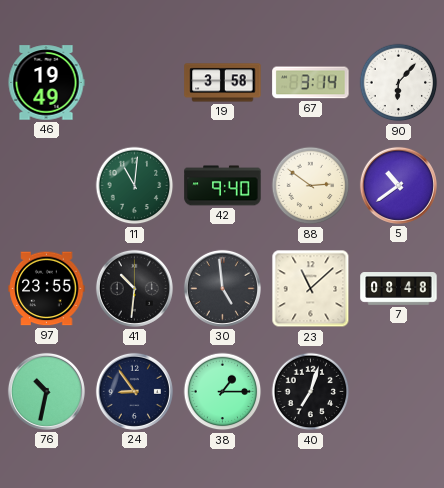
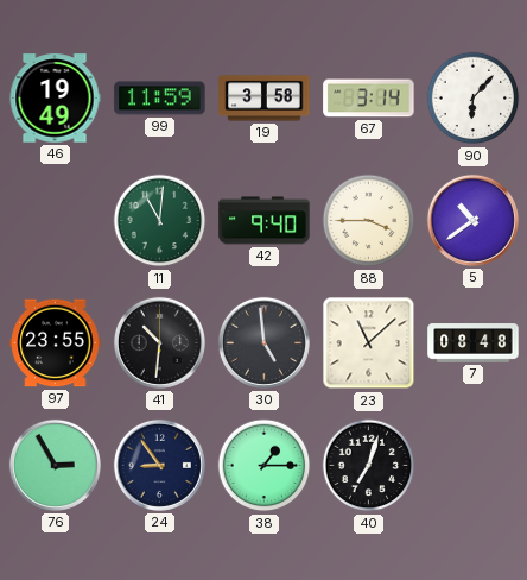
99: none -> 11:59
88: 2:51 -> 3:45
76: 10:32 -> 2:55
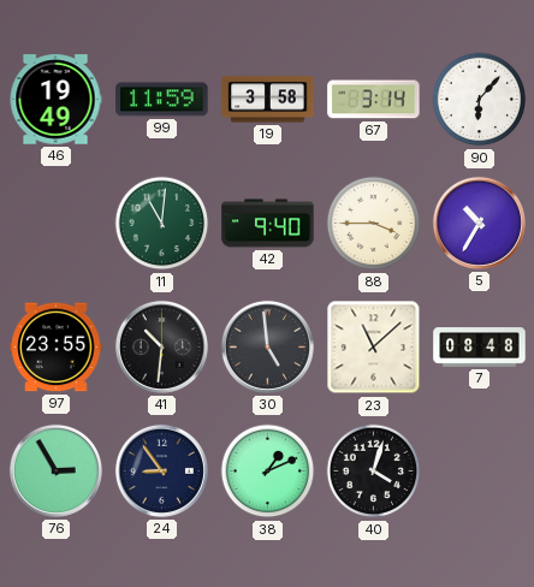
5: 10:39 -> 10:35
38: 1:15 -> 1:11
40: 7:03 -> 4:03
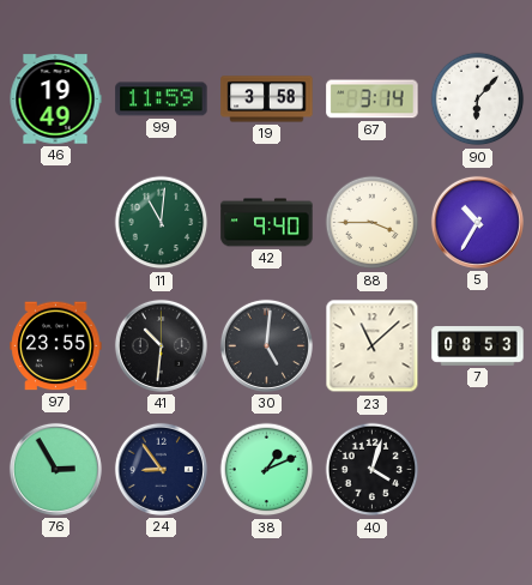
30: 4:59 -> 5:01
7: 08:48 -> 08:53
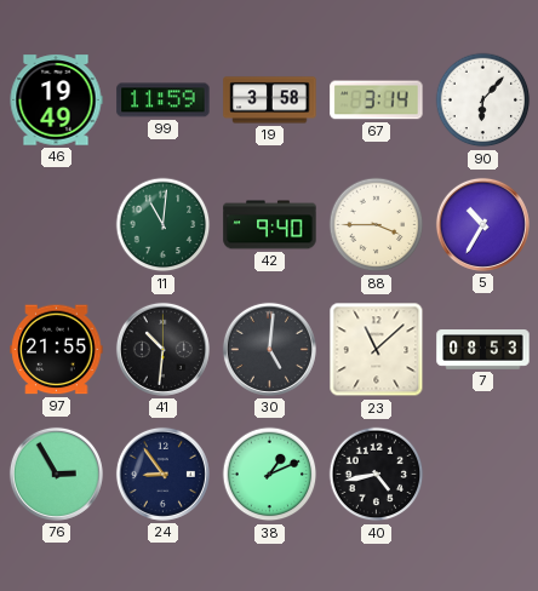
97: 23:55 -> 21:55
40: 4:03 -> 4:43
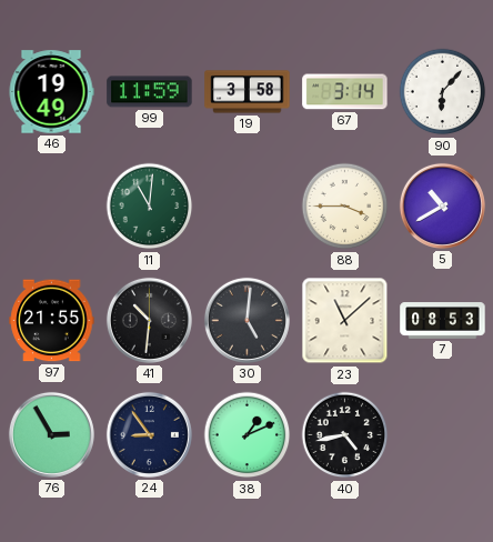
42: 9:40 -> none
5: 10:35 -> 10:40
